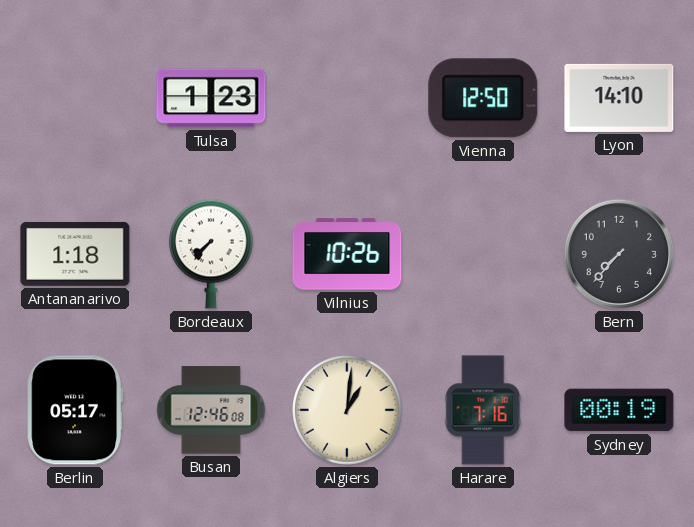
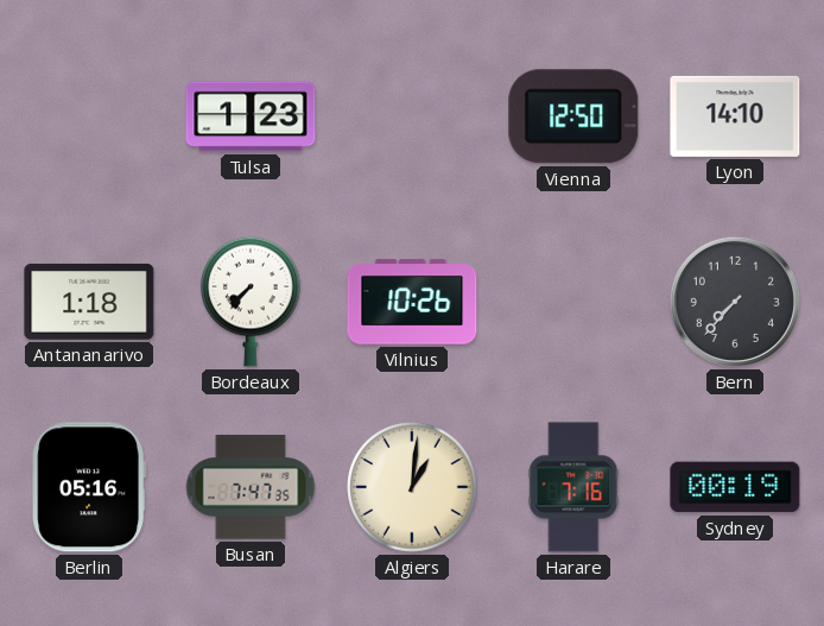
Berlin: 05:17 -> 05:16
Busan: 12:46 -> 7:47
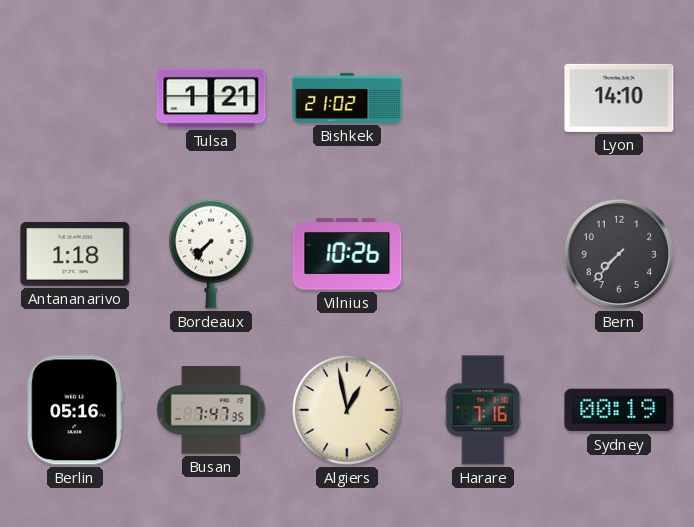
Tulsa: 1:23 -> 1:21
Bishkek: none -> 21:02
Vienna: 12:50 -> none
Algiers: 1:01 -> 12:58
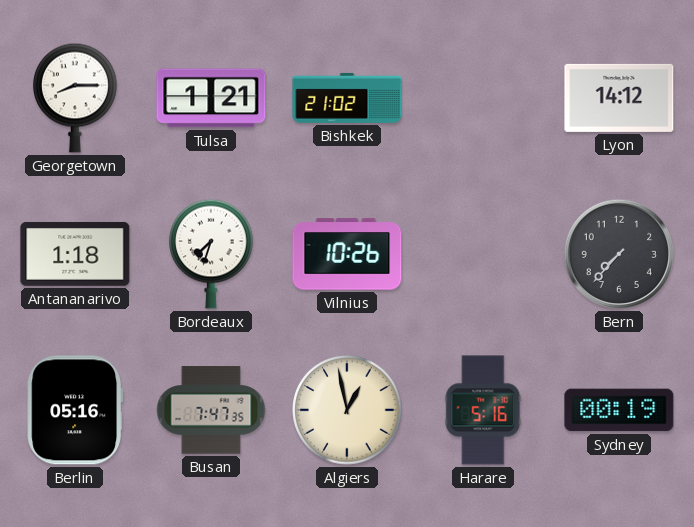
Georgetown: none -> 8:15
Lyon: 14:10 -> 14:12
Bordeaux: 7:37 -> 7:33
Harare: 7:16 -> 5:16
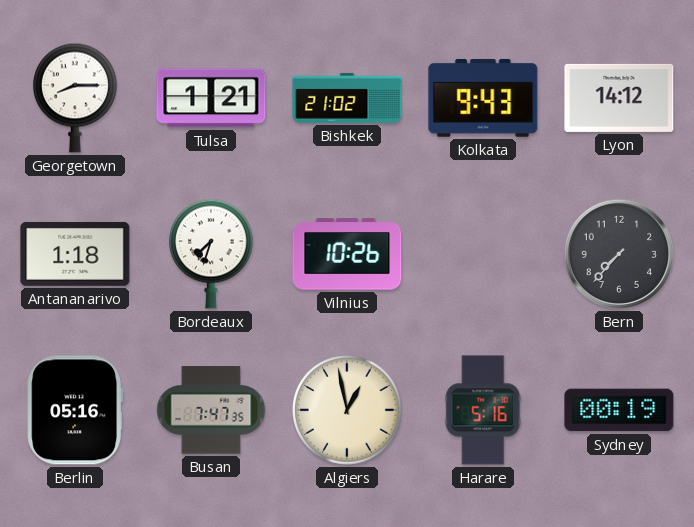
Kolkata: none -> 9:43
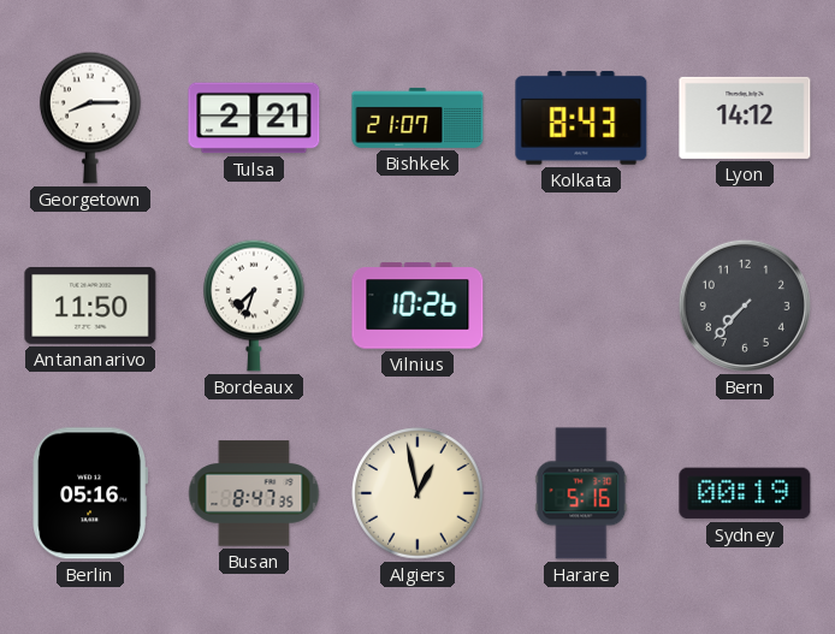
Tulsa: 1:21 -> 2:21
Bishkek: 21:02 -> 21:07
Kolkata: 9:43 -> 8:43
Antananarivo: 1:18 -> 11:50
Busan: 7:47 -> 8:47
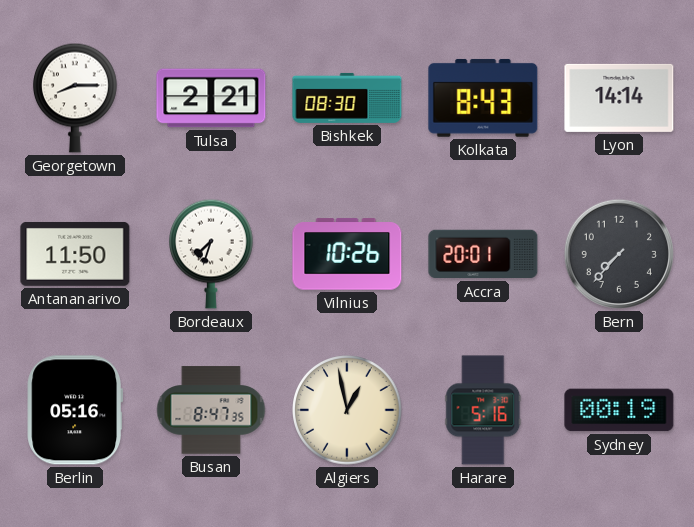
Bishkek: 21:07 -> 08:30
Lyon: 14:12 -> 14:14
Accra: none -> 20:01
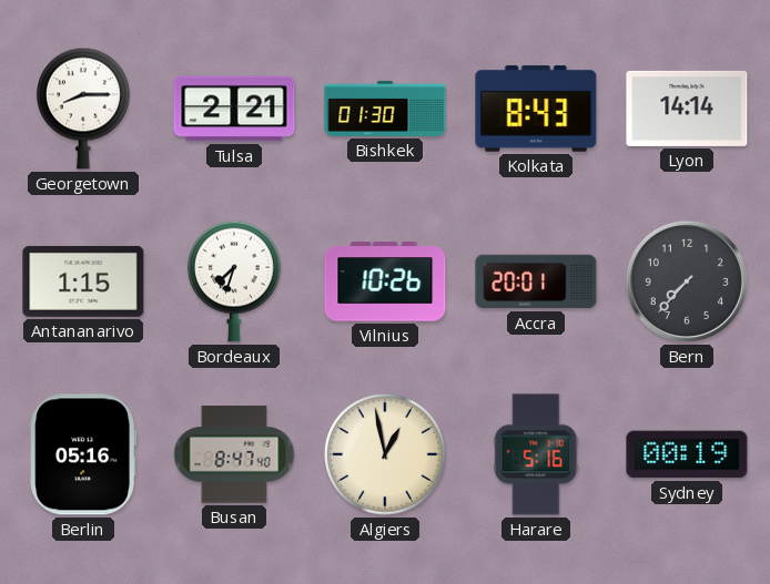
Bishkek: 08:30 -> 01:30
Antananarivo: 11:50 -> 1:15
Busan: 8:47:35 -> 8:47:40
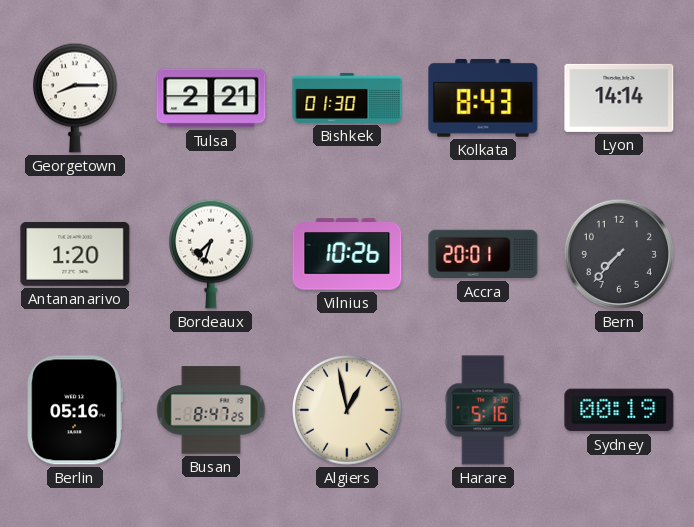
Antananarivo: 1:15 -> 1:20
Busan: 8:47:40 -> 8:47:25
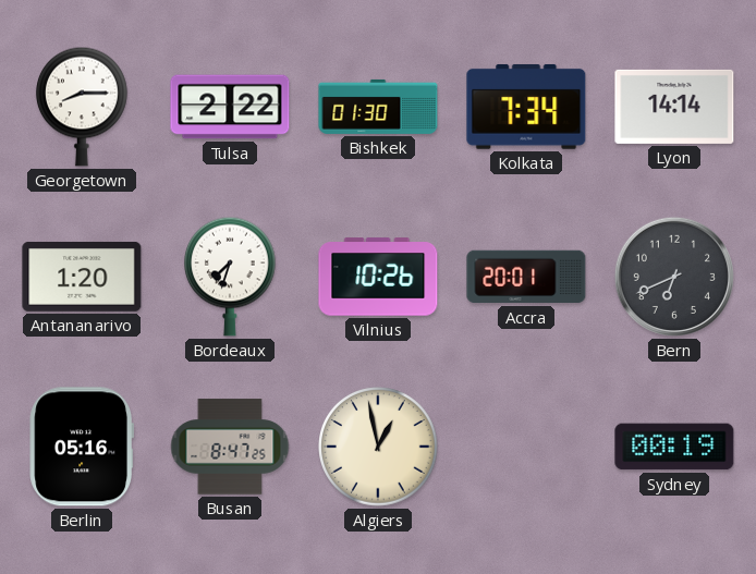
Tulsa: 2:21 -> 2:22
Kolkata: 8:43 -> 7:34
Bern: 7:37 -> 6:41
Harare: 5:16 -> none
